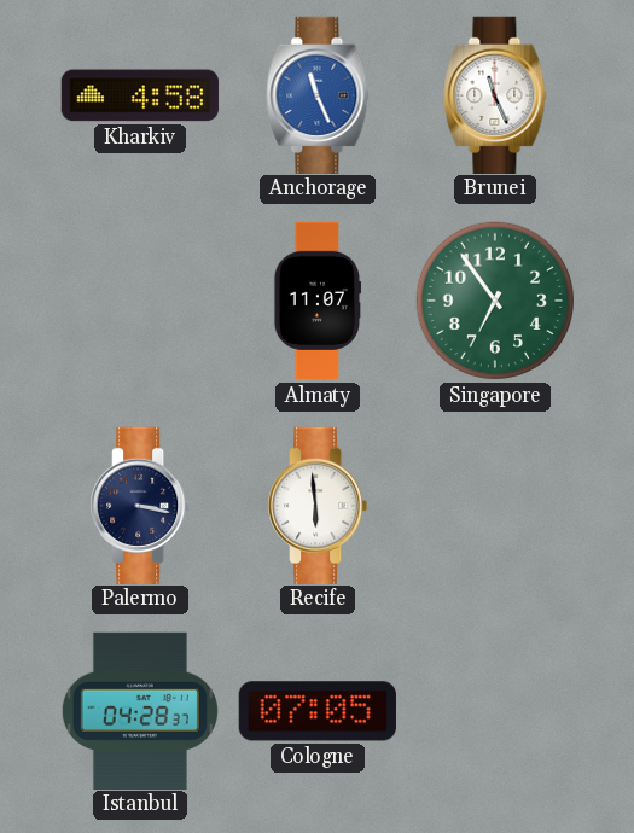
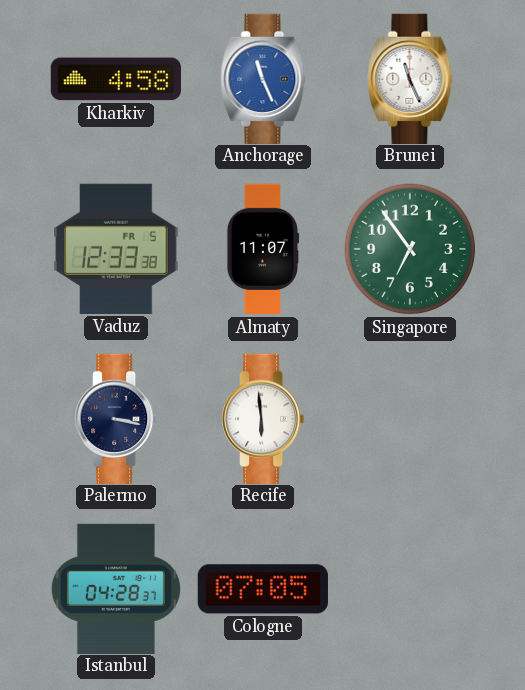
Vaduz: none -> 12:33
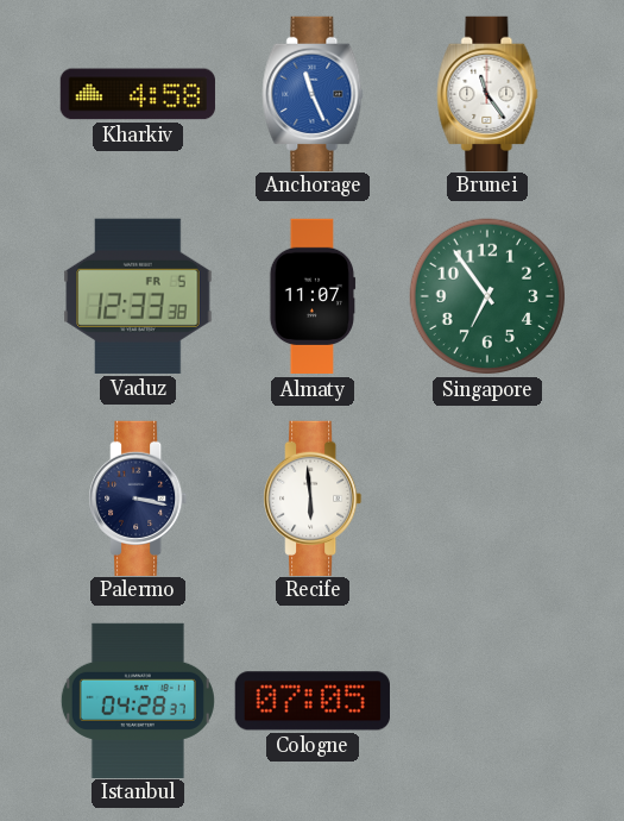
Brunei: 11:26 -> 11:24
